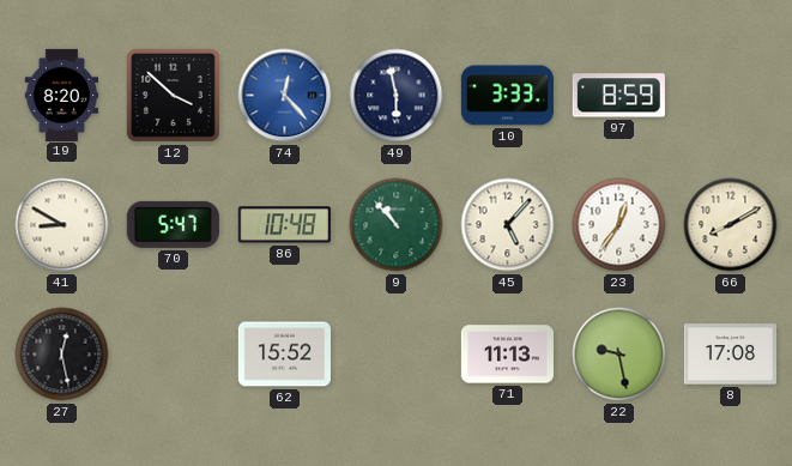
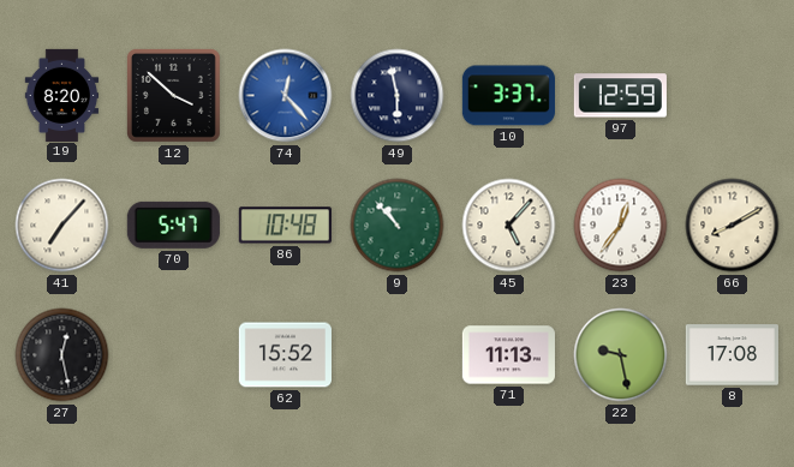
10: 3:33 -> 3:37
97: 8:59 -> 12:59
41: 8:50 -> 7:07
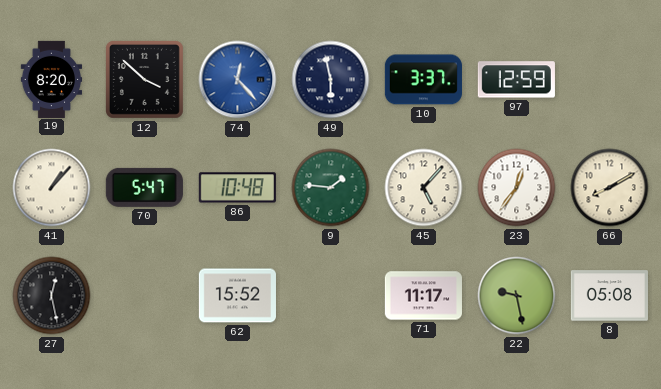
41: 7:07 -> 1:07
9: 10:53 -> 1:46
71: 11:13 -> 11:17
8: 17:08 -> 05:08
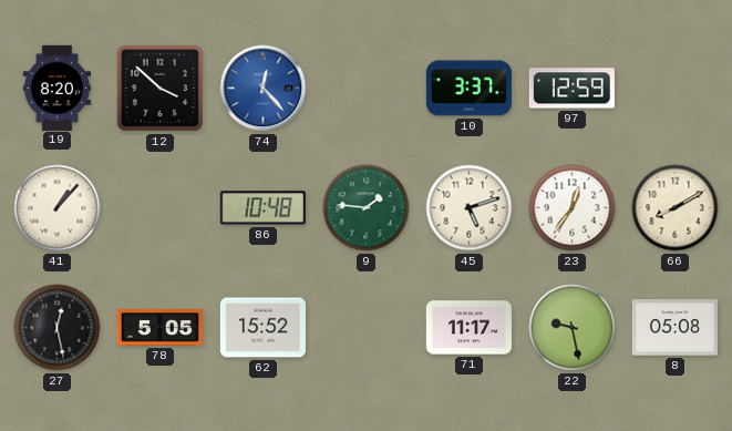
49: 5:58 -> none
70: 5:47 -> none
45: 5:07 -> 5:12
78: none -> 5:05
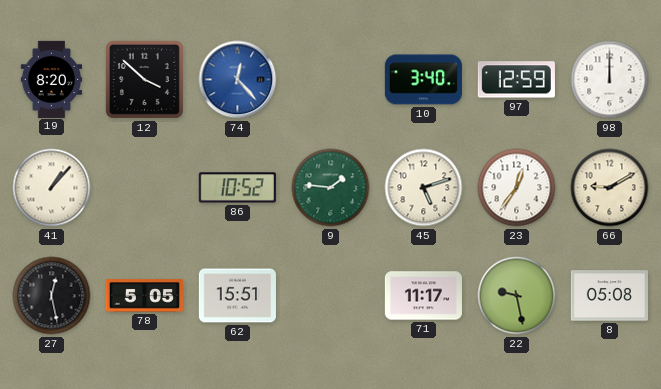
10: 3:37 -> 3:40
98: none -> 12:00
86: 10:48 -> 10:52
66: 8:10 -> 9:10
62: 15:52 -> 15:51
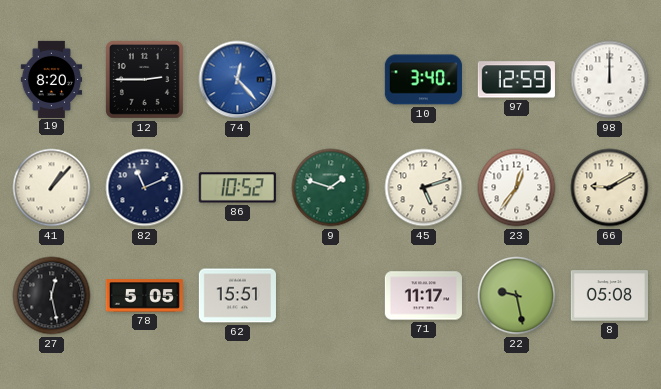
12: 3:52 -> 2:45
82: none -> 11:11
9: 1:46 -> 1:48
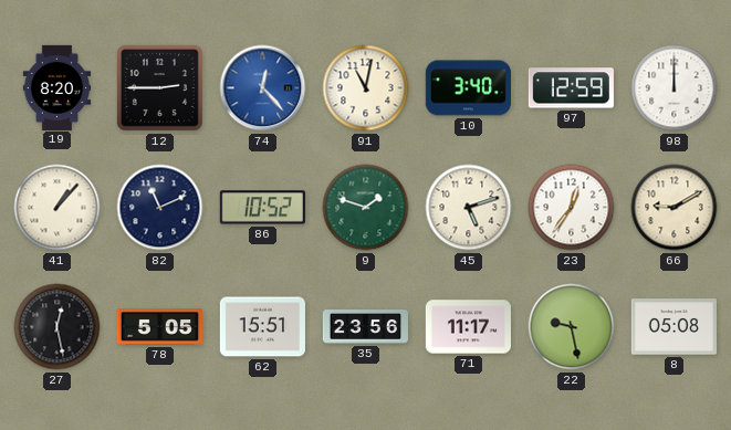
91: none -> 11:02
35: none -> 23:56
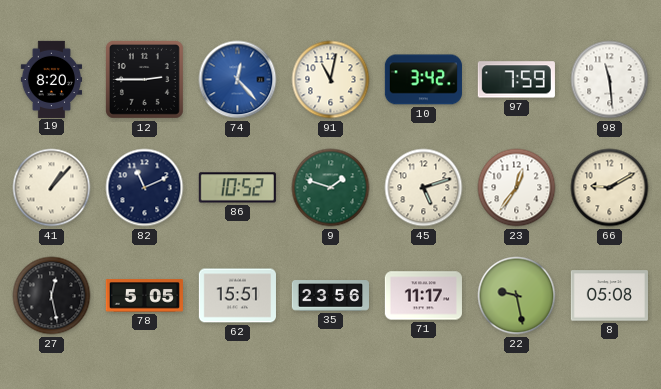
10: 3:40 -> 3:42
97: 12:59 -> 7:59
98: 12:00 -> 11:29
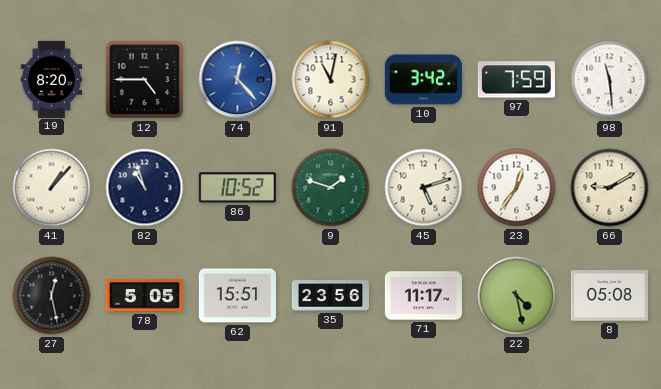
12: 2:45 -> 4:45
82: 11:11 -> 10:57
22: 9:28 -> 4:28
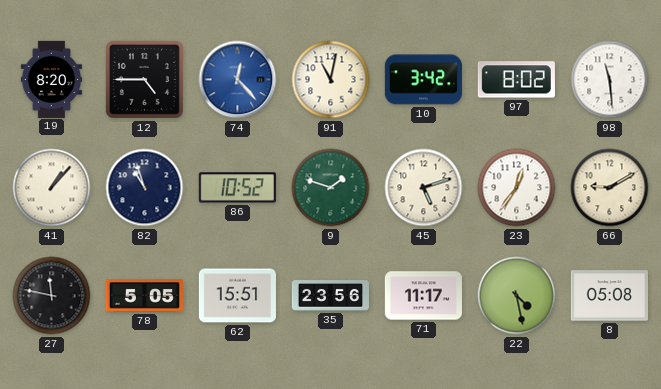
97: 7:59 -> 8:02
27: 12:28 -> 11:47
